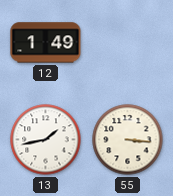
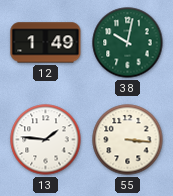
38: none -> 10:02
13: 1:43 -> 1:46
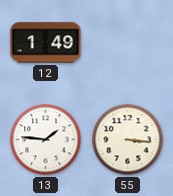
38: 10:02 -> none
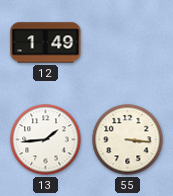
13: 1:46 -> 1:44
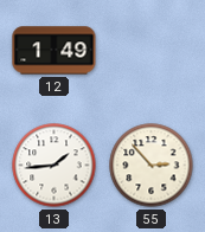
55: 3:16 -> 2:53
